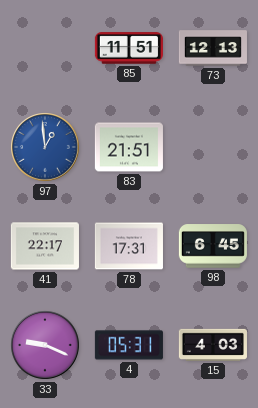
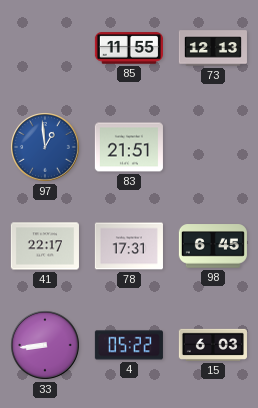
85: 11:51 -> 11:55
33: 9:19 -> 8:44
4: 05:31 -> 05:22
15: 4:03 -> 6:03
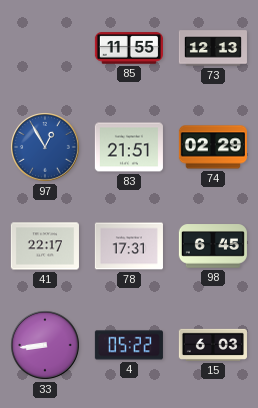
97: 12:59 -> 12:55
74: none -> 02:29
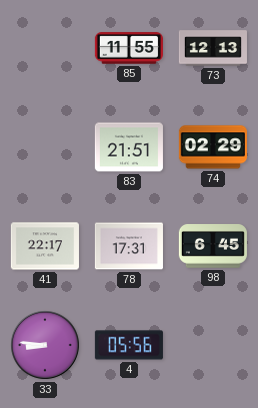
97: 12:55 -> none
33: 8:44 -> 8:46
4: 05:22 -> 05:56
15: 6:03 -> none
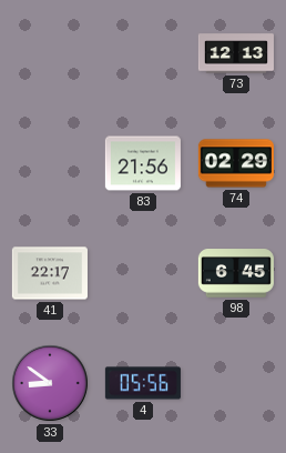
85: 11:55 -> none
83: 21:51 -> 21:56
78: 17:31 -> none
33: 8:46 -> 8:51
